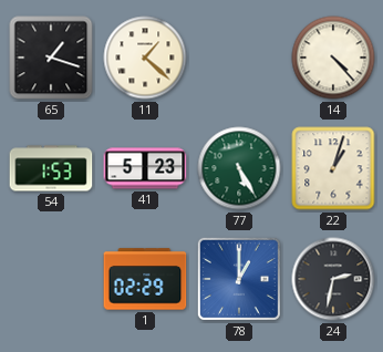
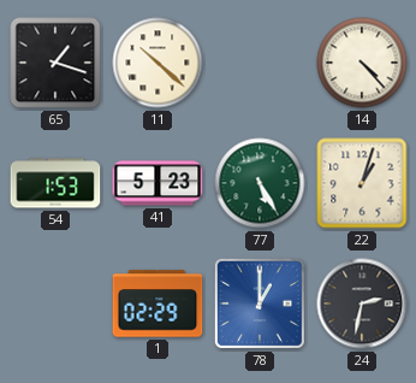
11: 1:22 -> 10:22
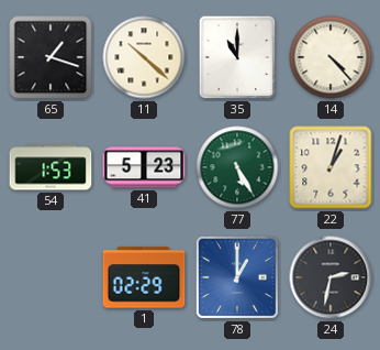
35: none -> 11:00
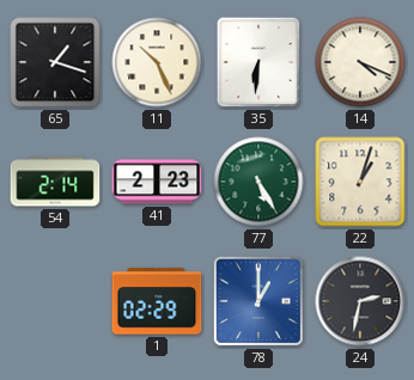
11: 10:22 -> 10:26
35: 11:00 -> 6:31
14: 4:23 -> 4:19
54: 1:53 -> 2:14
41: 5:23 -> 2:23
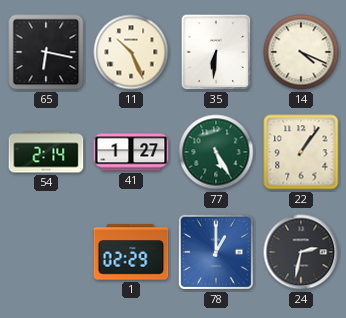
65: 1:18 -> 6:17
41: 2:23 -> 1:27
22: 1:03 -> 1:06
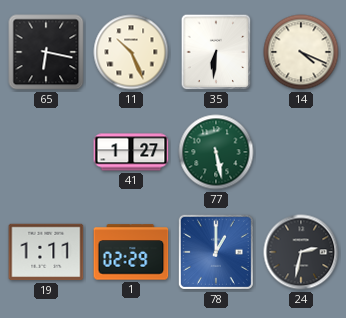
54: 2:14 -> none
77: 5:25 -> 5:28
22: 1:06 -> none
19: none -> 1:11
